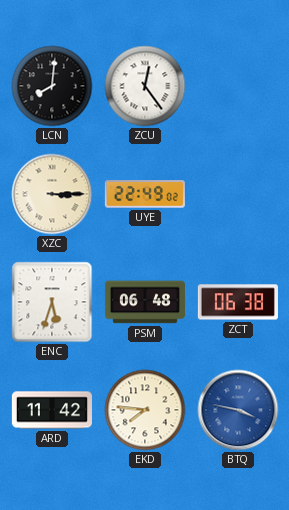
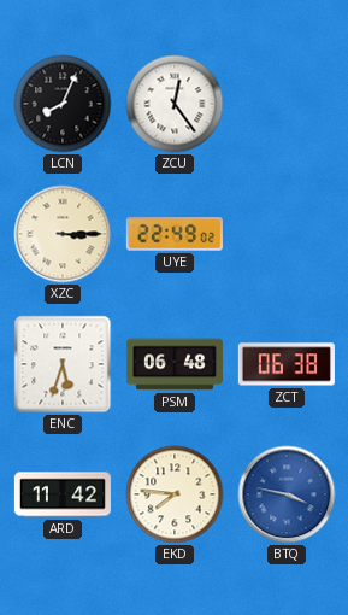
LCN: 8:01 -> 8:04
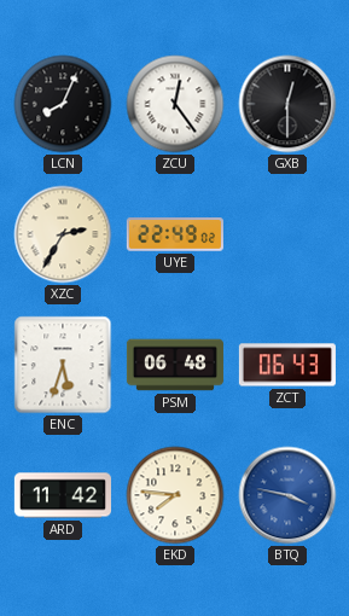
GXB: none -> 12:30
XZC: 3:15 -> 2:35
ZCT: 06:38 -> 06:43
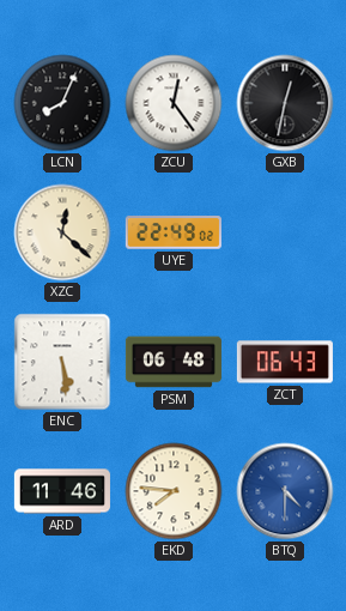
GXB: 12:30 -> 12:32
XZC: 2:35 -> 12:22
ENC: 5:33 -> 5:29
ARD: 11:42 -> 11:46
BTQ: 3:47 -> 4:30
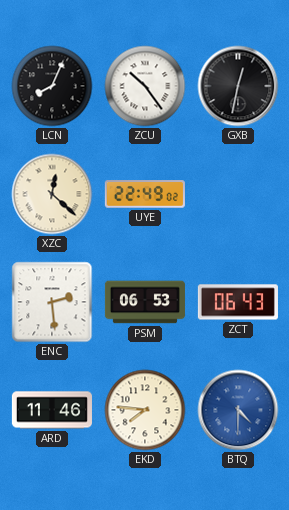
ZCU: 12:24 -> 10:24
ENC: 5:29 -> 2:29
PSM: 06:48 -> 06:53
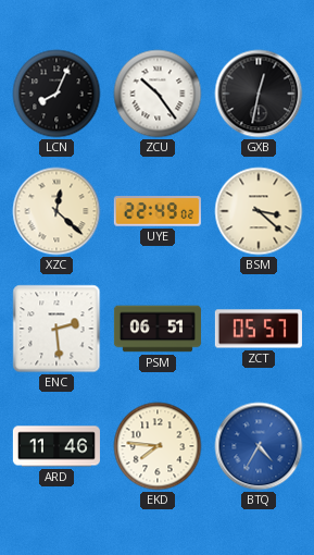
BSM: none -> 3:22
PSM: 06:53 -> 06:51
ZCT: 06:43 -> 05:57
BTQ: 4:30 -> 4:35
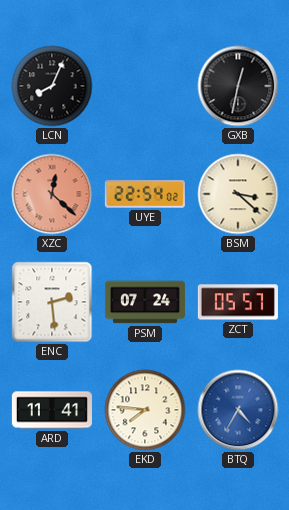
ZCU: 10:24 -> none
XZC dial: cream -> salmon
UYE: 22:49 -> 22:54
PSM: 06:51 -> 07:24
ARD: 11:46 -> 11:41
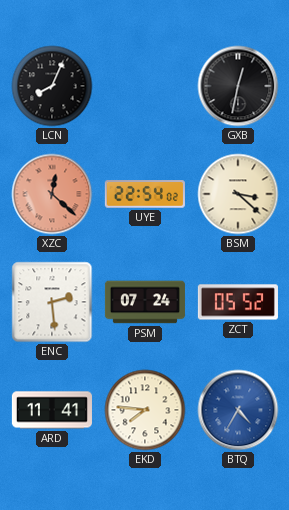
ZCT: 05:57 -> 05:52
